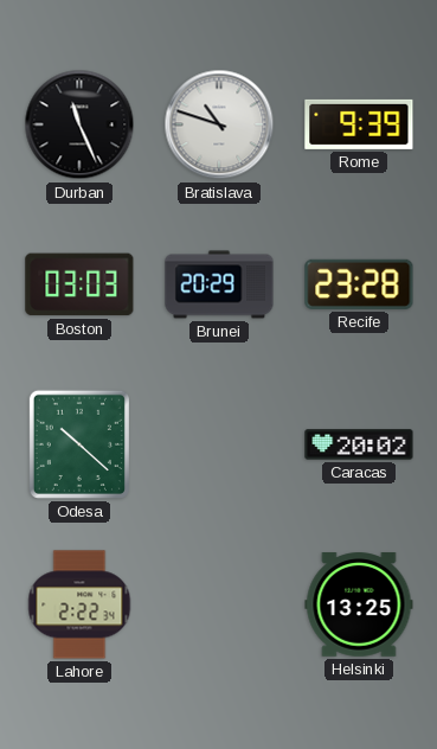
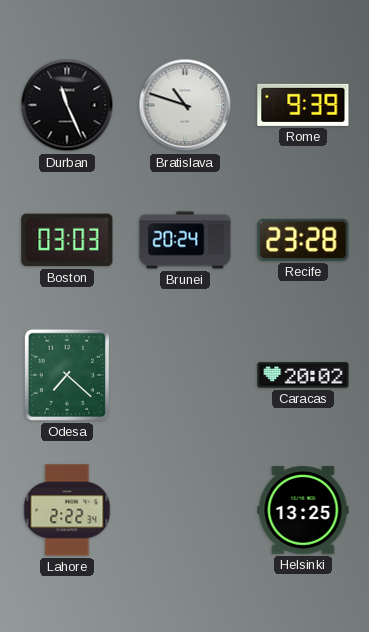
Brunei: 20:29 -> 20:24
Odesa: 10:22 -> 7:22
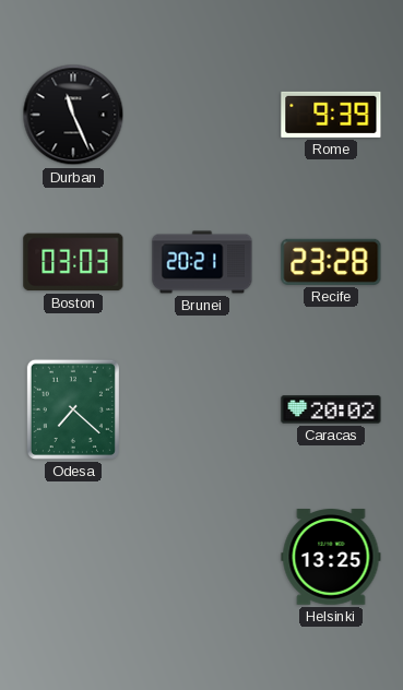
Bratislava: 10:48 -> none
Brunei: 20:24 -> 20:21
Lahore: 2:22 -> none
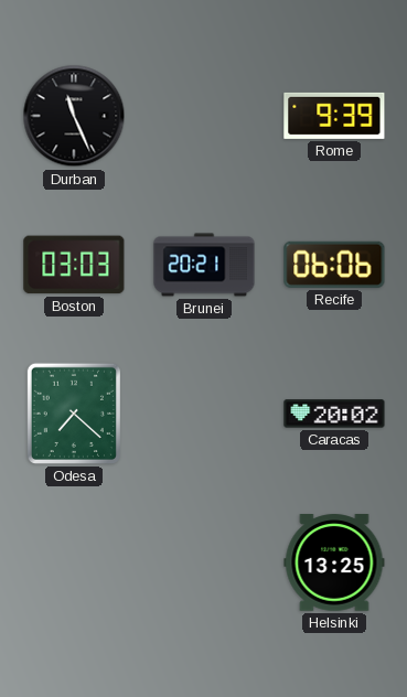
Recife: 23:28 -> 06:06
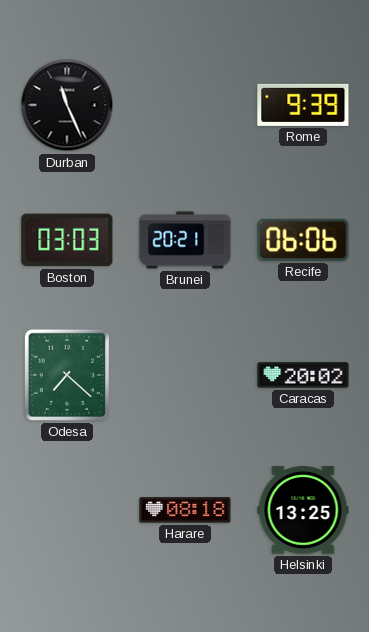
Harare: none -> 08:18
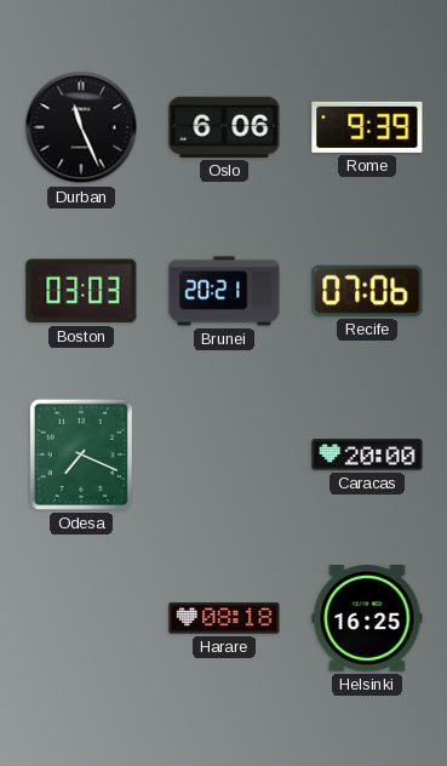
Oslo: none -> 6:06
Recife: 06:06 -> 07:06
Odesa: 7:22 -> 7:19
Caracas: 20:02 -> 20:00
Helsinki: 13:25 -> 16:25
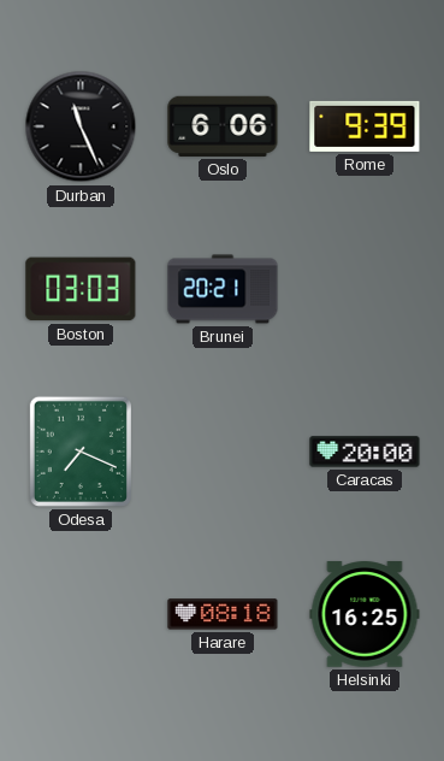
Recife: 07:06 -> none
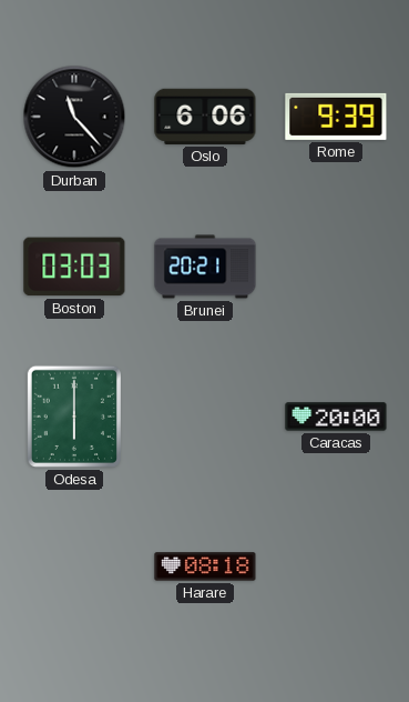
Durban: 11:26 -> 11:23
Odesa: 7:19 -> 6:00
Helsinki: 16:25 -> none
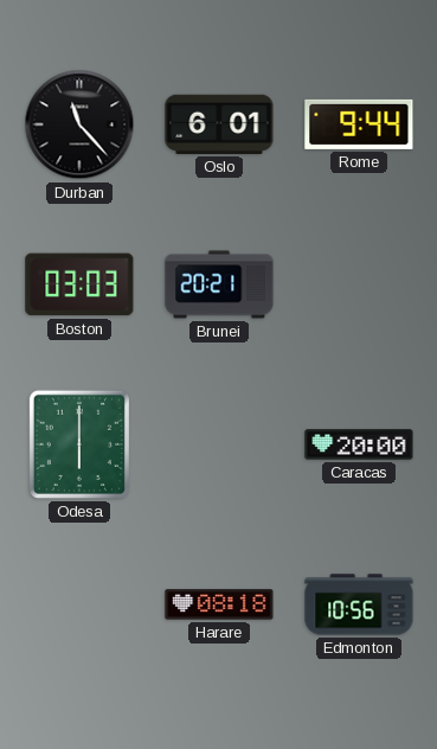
Oslo: 6:06 -> 6:01
Rome: 9:39 -> 9:44
Edmonton: none -> 10:56
